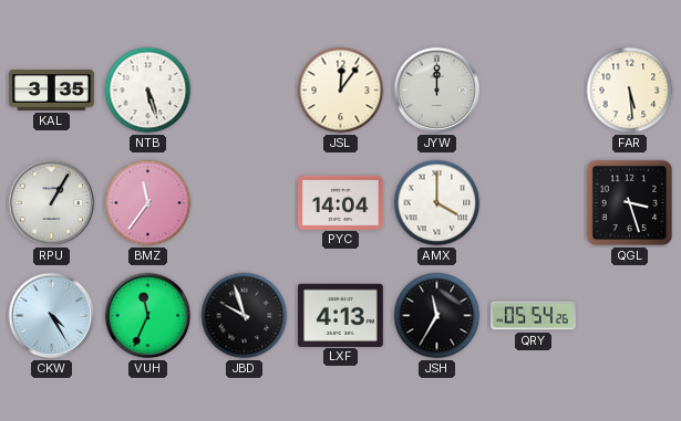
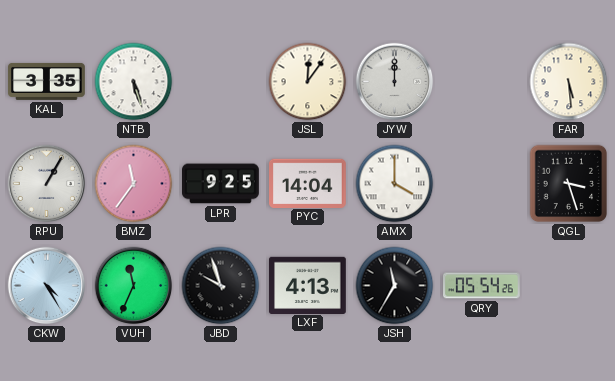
LPR: none -> 9:25
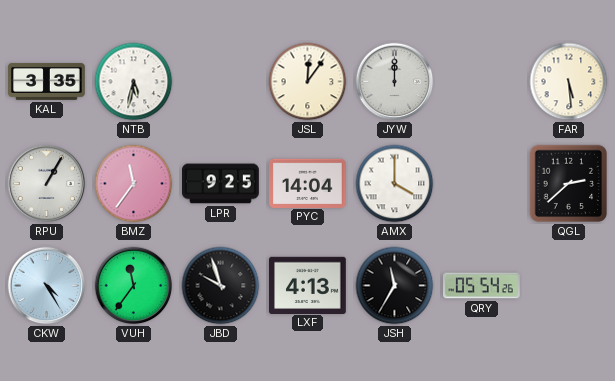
NTB: 5:27 -> 5:32
QGL: 3:27 -> 2:38
VUH: 11:34 -> 11:36
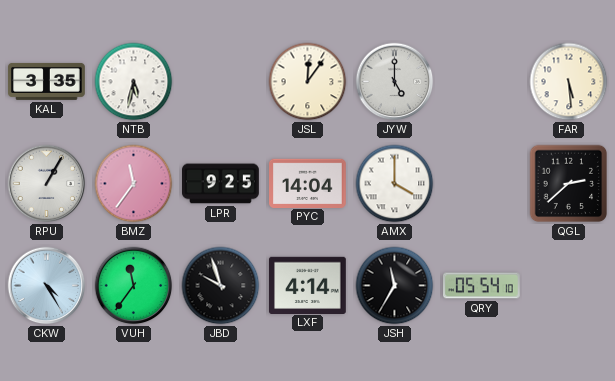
JYW: 12:00 -> 5:00
LXF: 4:13 -> 4:14
QRY: 05:54:26 -> 05:54:10
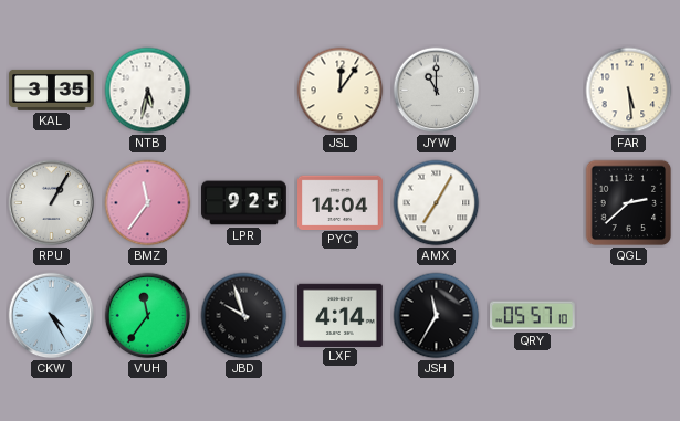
JYW: 5:00 -> 11:00
AMX: 4:00 -> 7:05
QRY: 05:54 -> 05:57
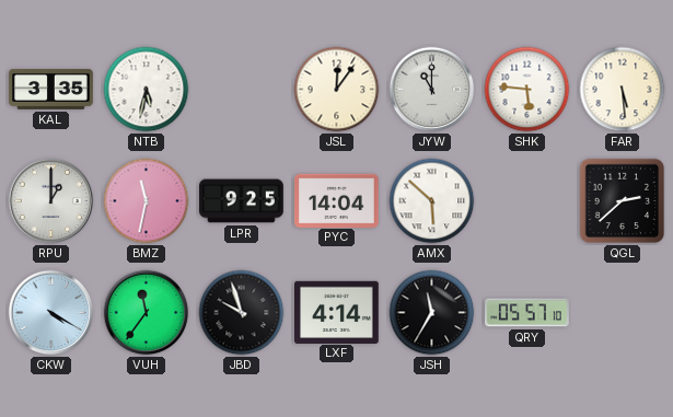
SHK: none -> 5:46
RPU: 1:05 -> 1:00
BMZ: 11:36 -> 11:32
AMX: 7:05 -> 5:52
CKW: 4:25 -> 4:20
